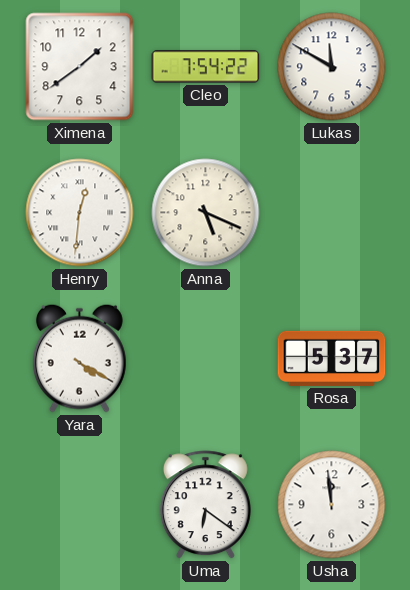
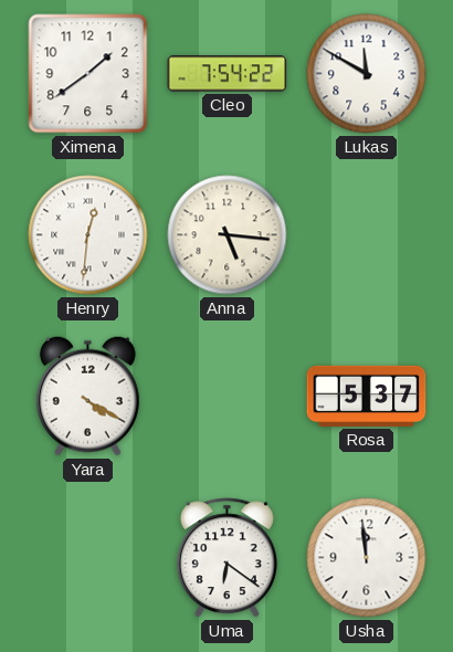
Anna: 5:19 -> 5:16
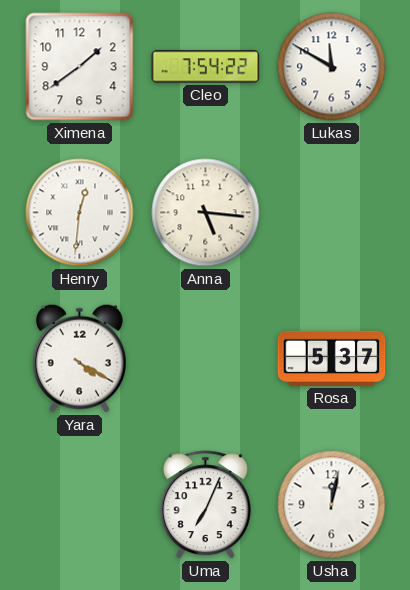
Uma: 6:21 -> 7:04
Usha: 11:59 -> 12:02
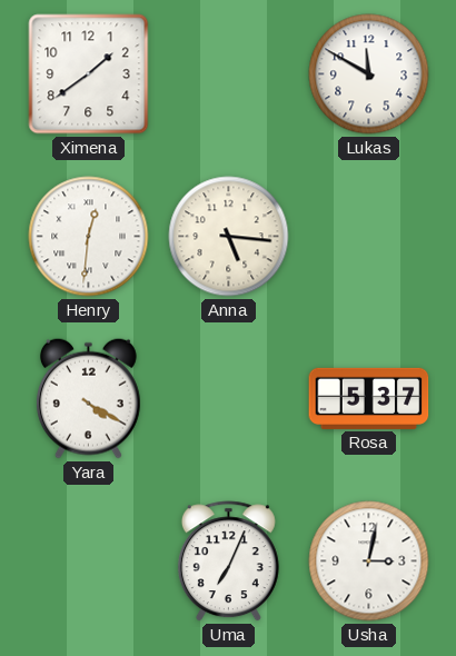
Cleo: 7:54 -> none
Usha: 12:02 -> 3:02
